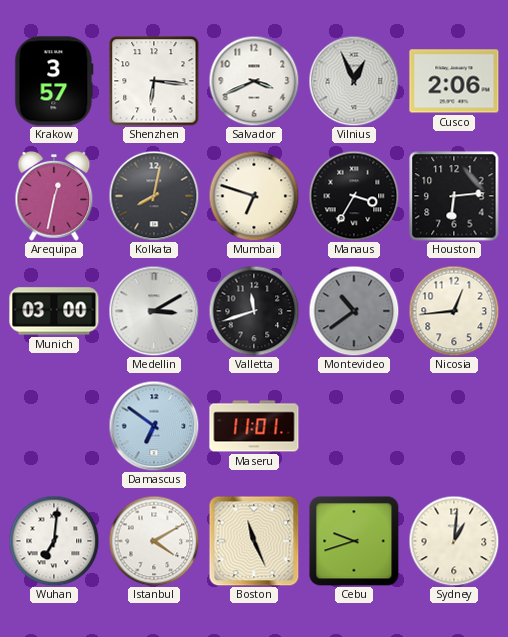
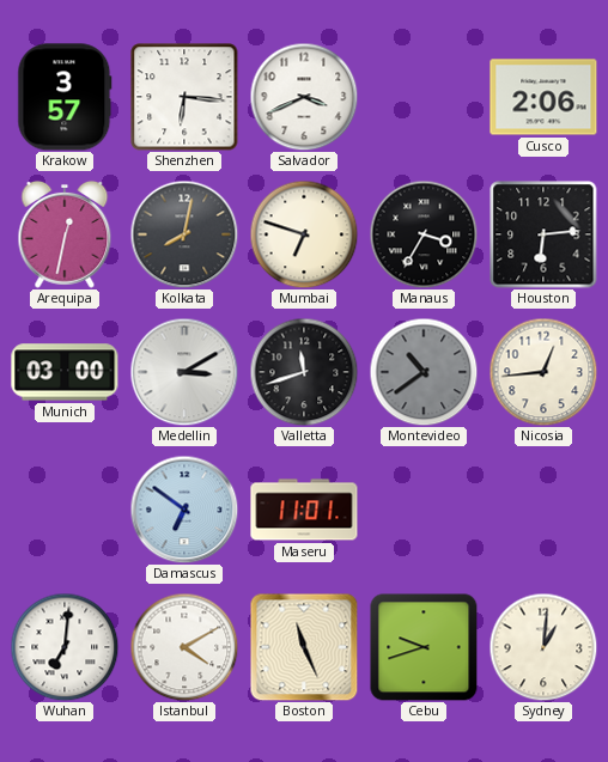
Vilnius: 12:56 -> none
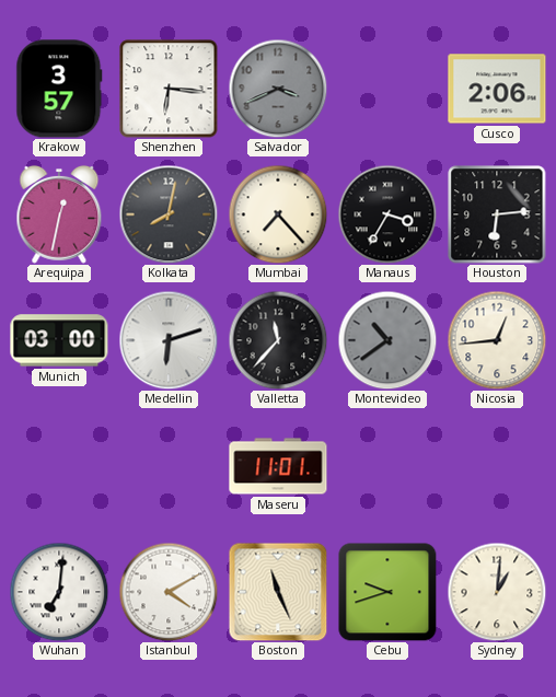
Salvador dial: white -> grey
Mumbai: 6:48 -> 7:23
Medellin: 3:10 -> 6:12
Valletta: 11:42 -> 11:37
Damascus: 6:51 -> none
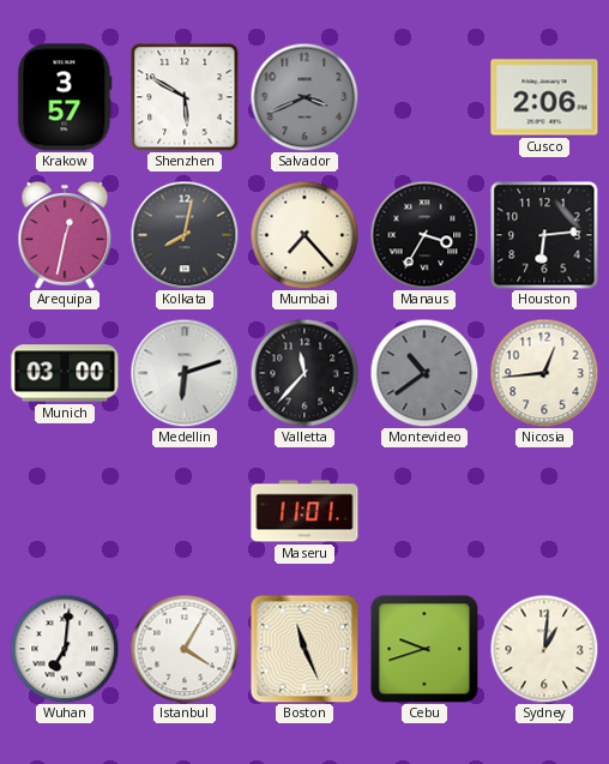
Shenzhen: 6:16 -> 5:50
Istanbul: 4:10 -> 4:05
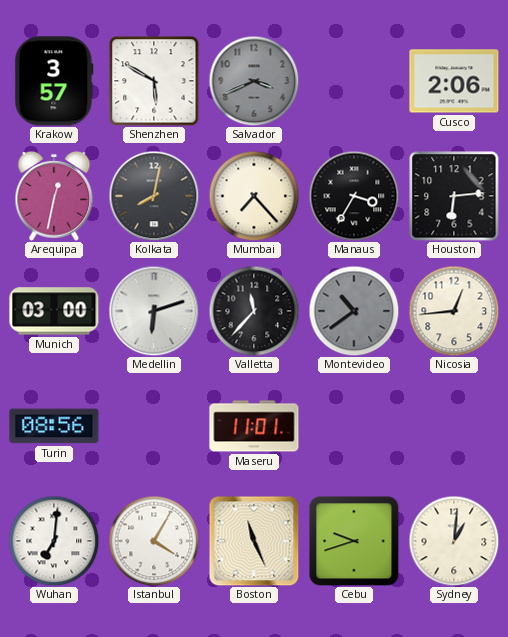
Turin: none -> 08:56
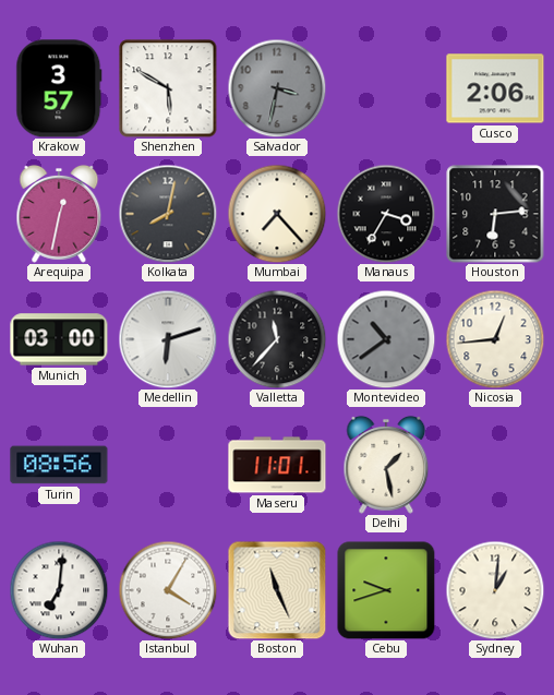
Salvador: 3:41 -> 3:32
Delhi: none -> 1:28
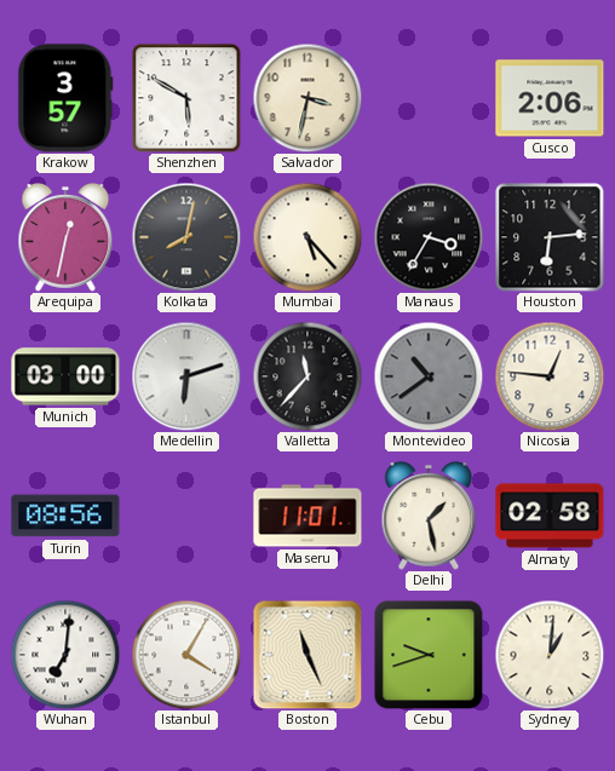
Salvador dial: grey -> cream
Mumbai: 7:23 -> 5:23
Nicosia: 12:44 -> 12:46
Almaty: none -> 02:58
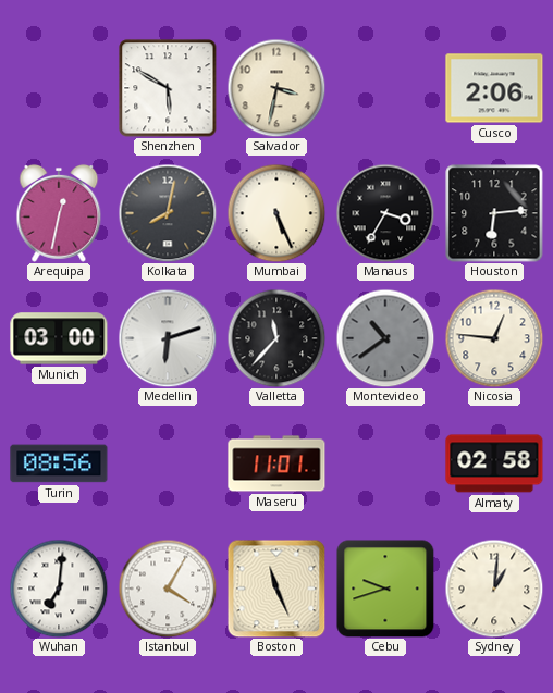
Krakow: 3:57 -> none
Mumbai: 5:23 -> 5:26
Delhi: 1:28 -> none
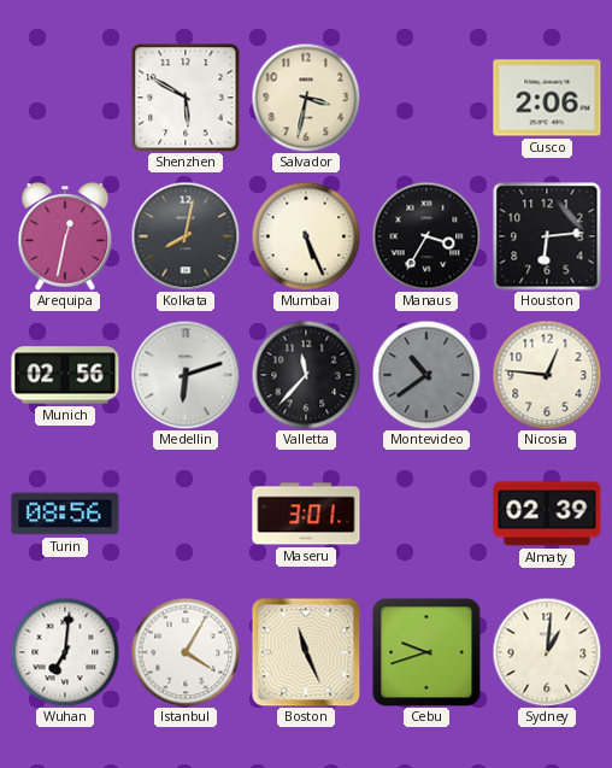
Munich: 03:00 -> 02:56
Maseru: 11:01 -> 3:01
Almaty: 02:58 -> 02:39
